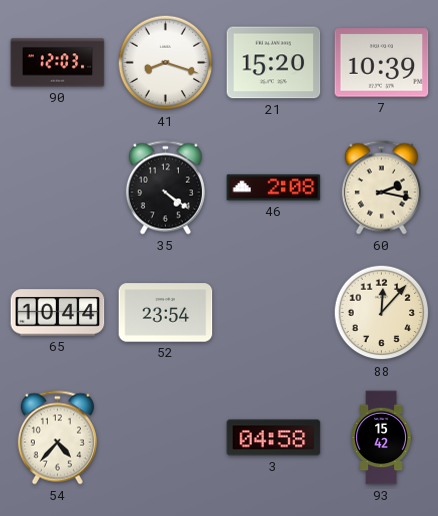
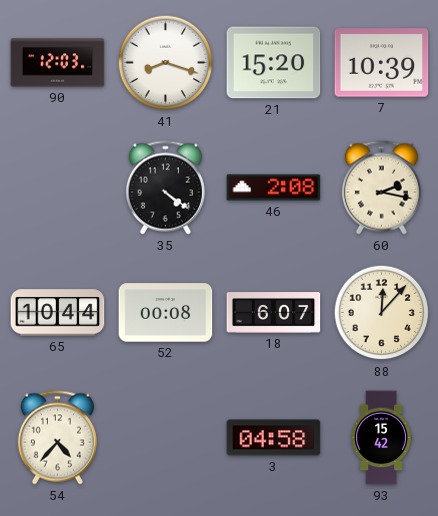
52: 23:54 -> 00:08
18: none -> 6:07
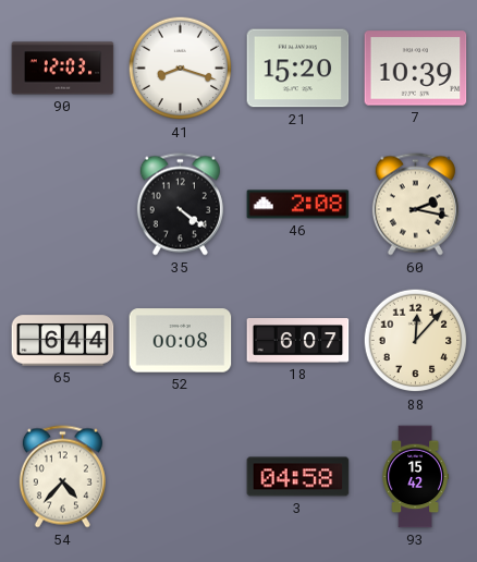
65: 10:44 -> 6:44
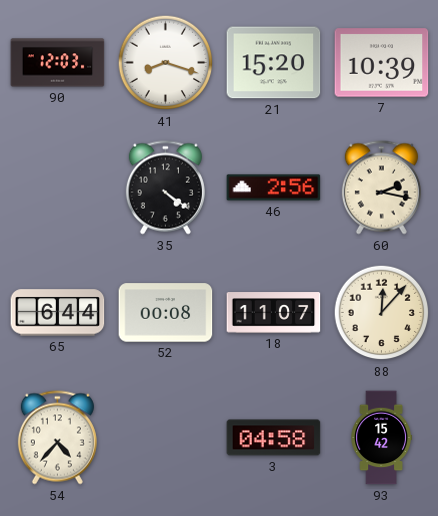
46: 2:08 -> 2:56
18: 6:07 -> 11:07
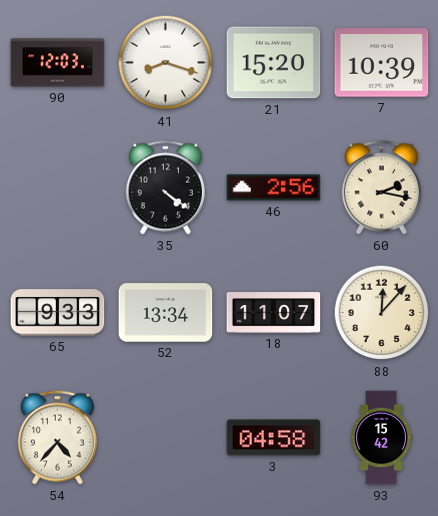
65: 6:44 -> 9:33
52: 00:08 -> 13:34
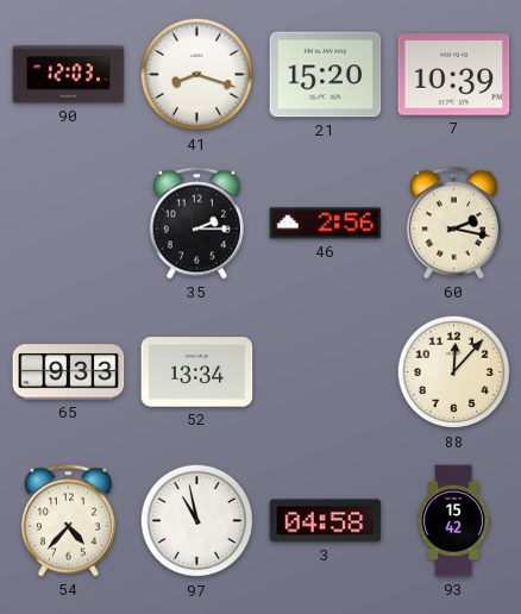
35: 4:21 -> 2:15
18: 11:07 -> none
97: none -> 10:58
